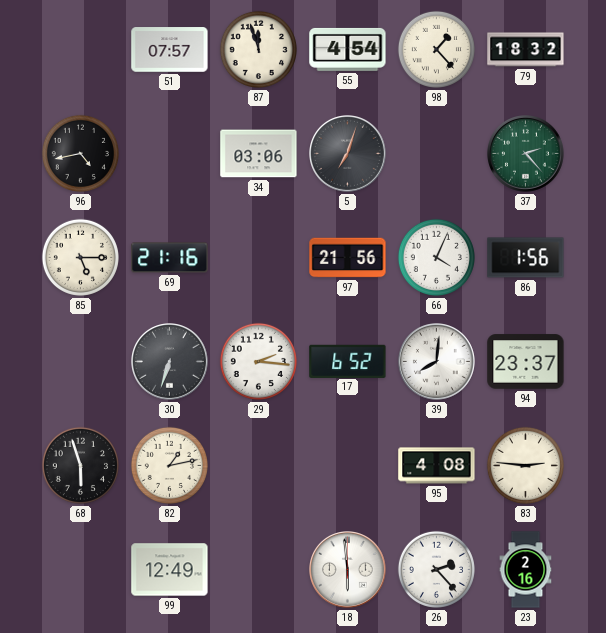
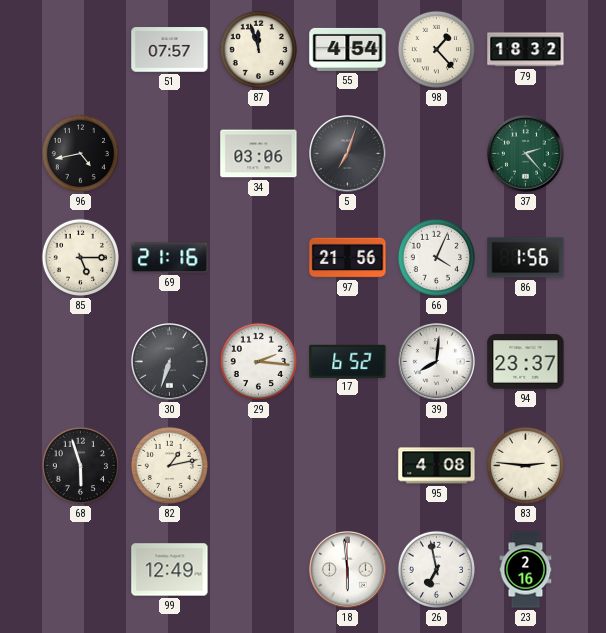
26: 2:23 -> 6:58
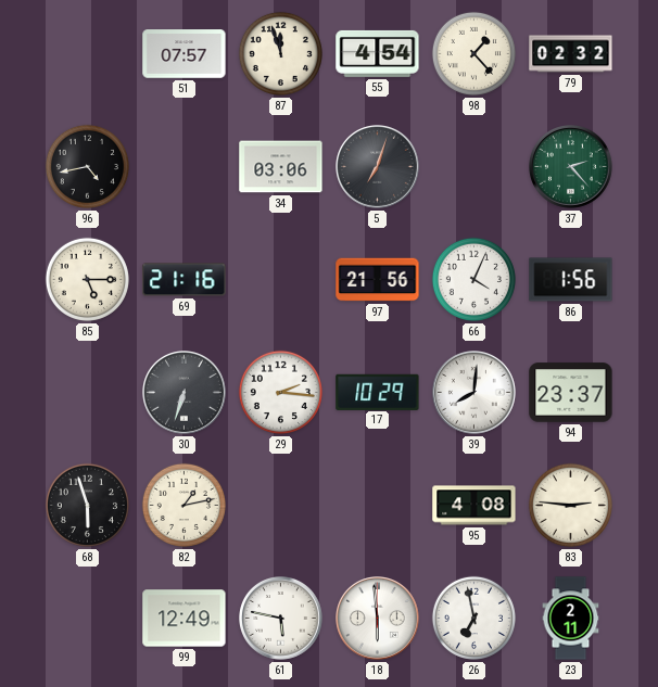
79: 18:32 -> 02:32
17: 6:52 -> 10:29
61: none -> 5:47
23: 2:16 -> 2:11
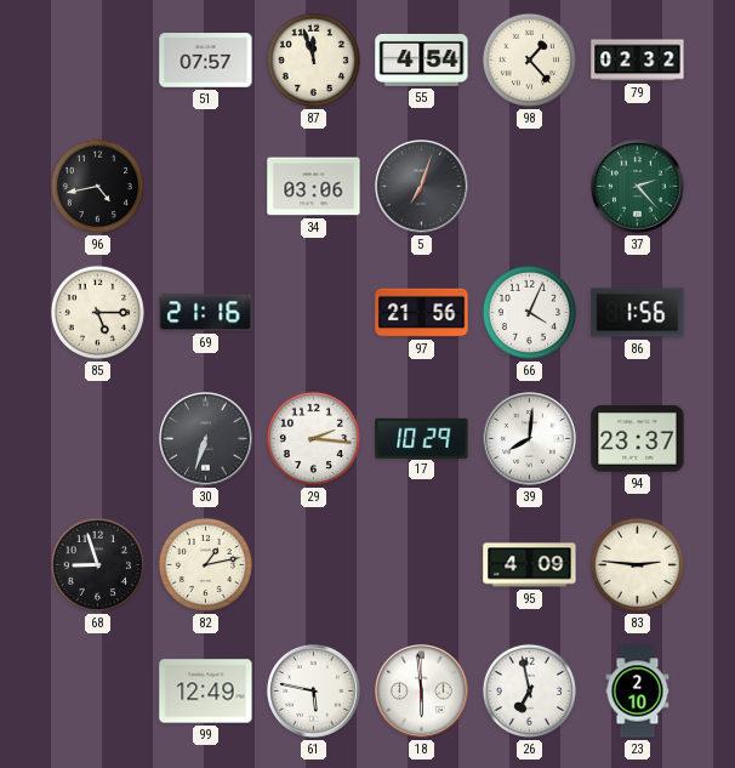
68: 5:57 -> 8:57
95: 4:08 -> 4:09
23: 2:11 -> 2:10
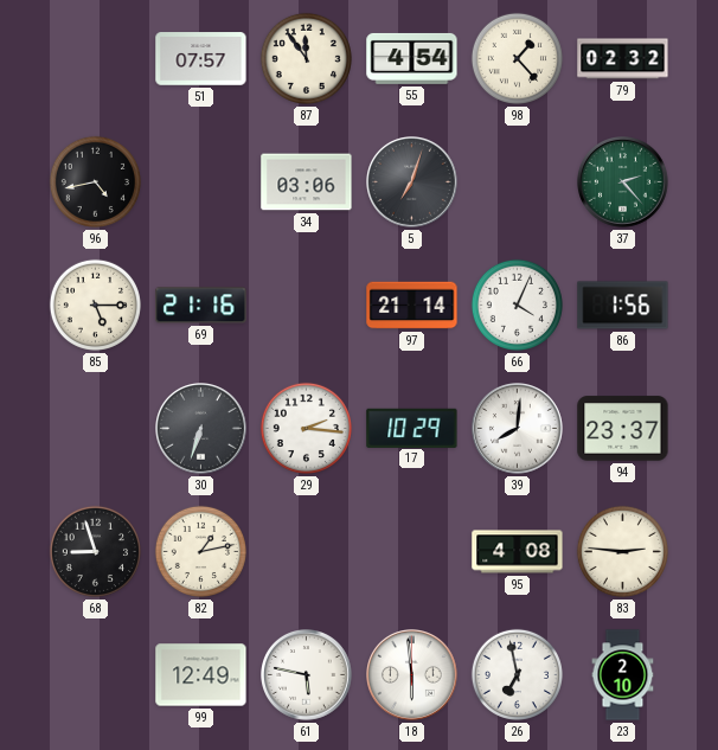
87: 11:57 -> 11:54
97: 21:56 -> 21:14
95: 4:09 -> 4:08
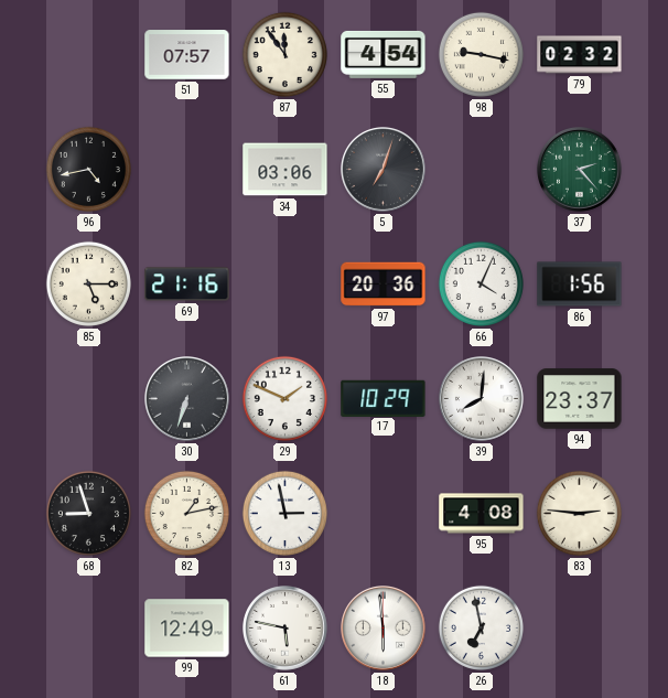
98: 1:23 -> 9:17
97: 21:14 -> 20:36
29: 2:16 -> 1:49
13: none -> 2:58
23: 2:10 -> none
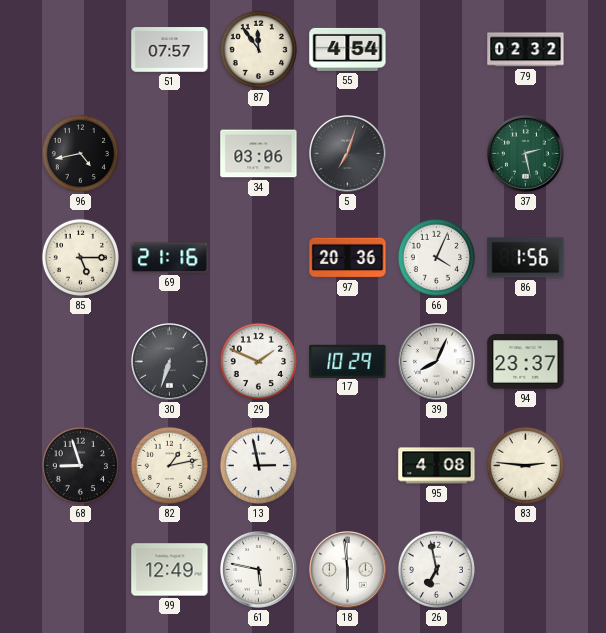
98: 9:17 -> none
37: 2:23 -> 2:28
39: 8:01 -> 8:04
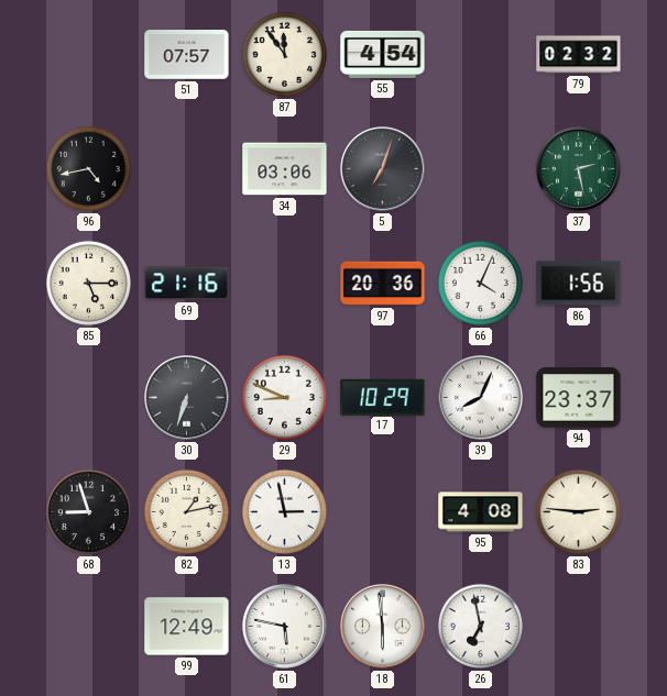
29: 1:49 -> 8:49
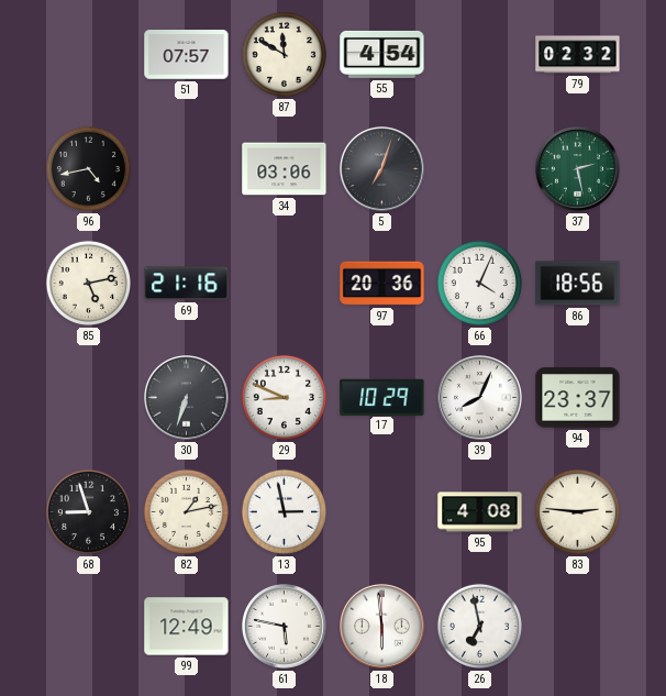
87: 11:54 -> 11:50
85: 5:15 -> 5:13
86: 1:56 -> 18:56
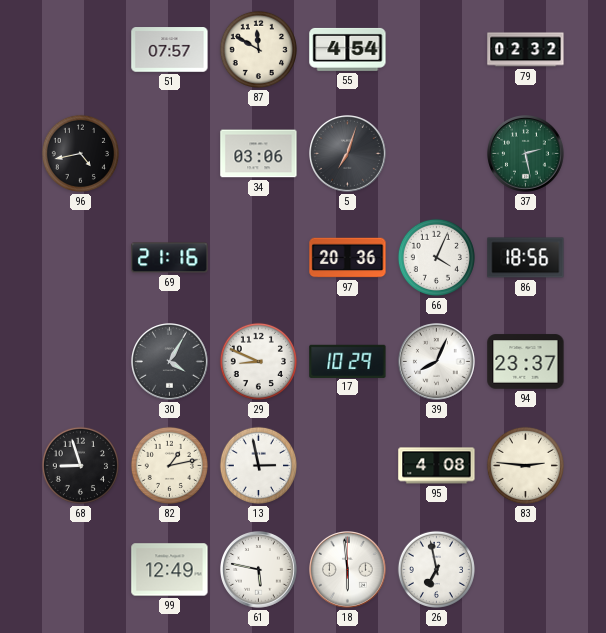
85: 5:13 -> none
30: 6:33 -> 4:05
